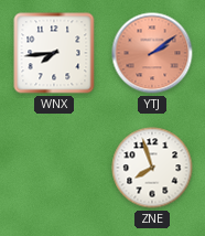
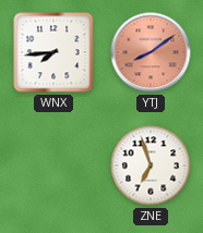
YTJ: 2:09 -> 8:09
ZNE: 7:57 -> 6:57
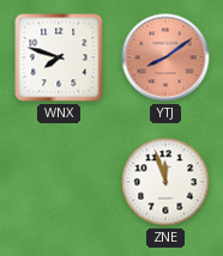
WNX: 7:44 -> 7:48
ZNE: 6:57 -> 11:57
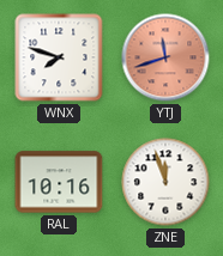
YTJ: 8:09 -> 11:42
RAL: none -> 10:16
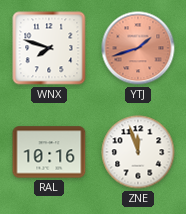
YTJ: 11:42 -> 1:42
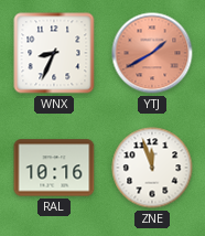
WNX: 7:48 -> 8:34
YTJ: 1:42 -> 1:40
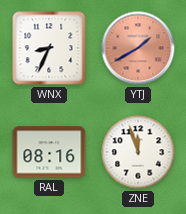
RAL: 10:16 -> 08:16
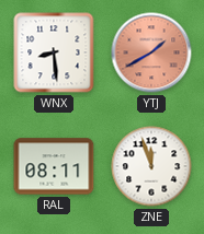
WNX: 8:34 -> 8:29
RAL: 08:16 -> 08:11
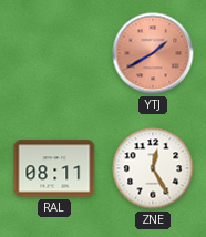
WNX: 8:29 -> none
ZNE: 11:57 -> 12:25
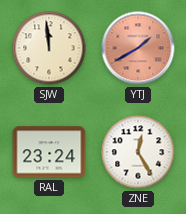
SJW: none -> 11:59
RAL: 08:11 -> 23:24
